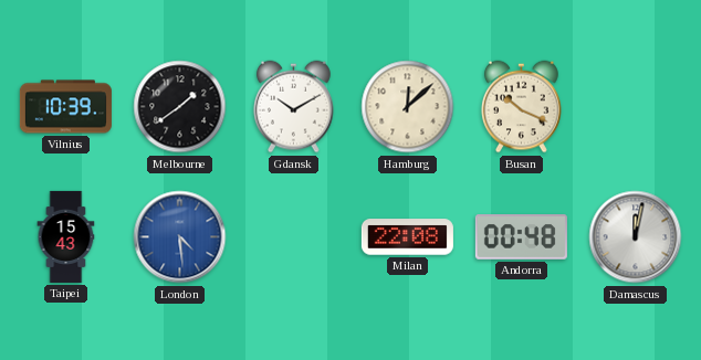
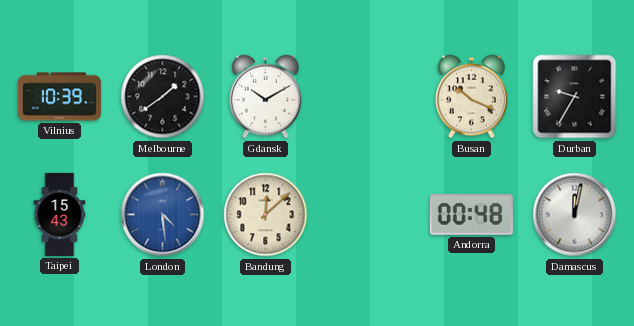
Hamburg: 12:08 -> none
Durban: none -> 9:35
Bandung: none -> 12:08
Milan: 22:08 -> none
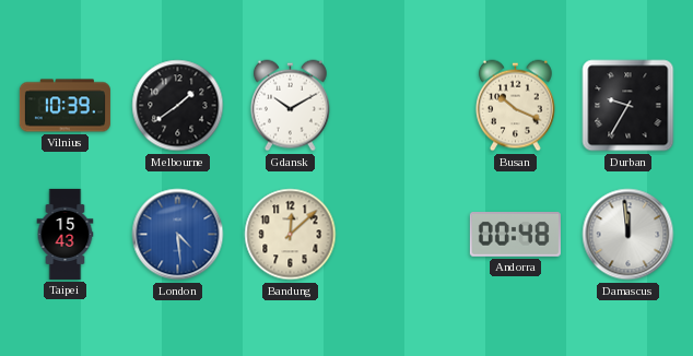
Damascus: 12:02 -> 11:59
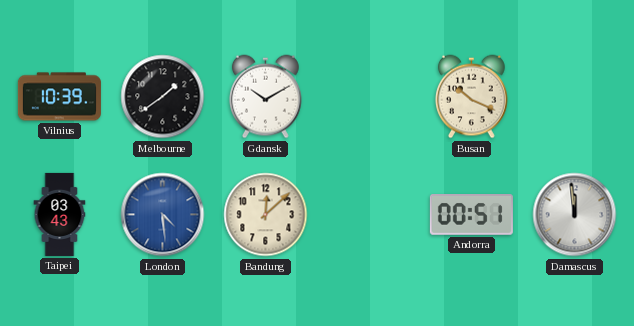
Durban: 9:35 -> none
Taipei: 15:43 -> 03:43
Andorra: 00:48 -> 00:51
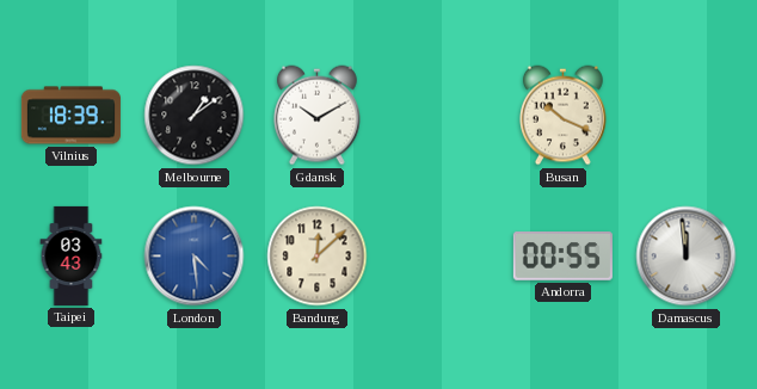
Vilnius: 10:39 -> 18:39
Melbourne: 1:39 -> 1:09
Andorra: 00:51 -> 00:55
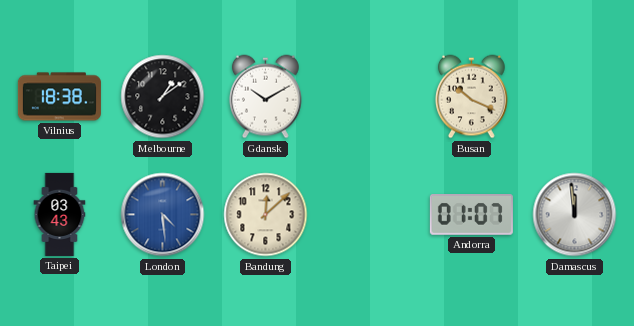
Vilnius: 18:39 -> 18:38
Andorra: 00:55 -> 01:07
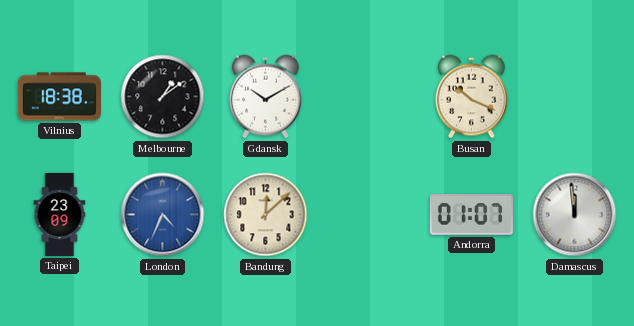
Taipei: 03:43 -> 23:09
London: 4:29 -> 4:34
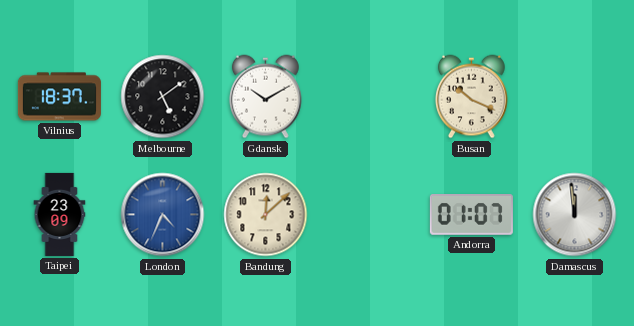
Vilnius: 18:38 -> 18:37
Melbourne: 1:09 -> 5:09
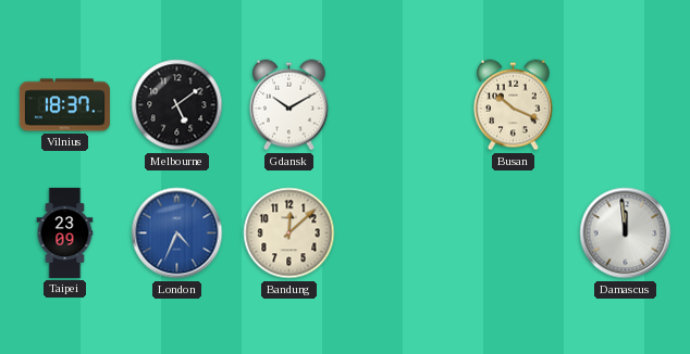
Andorra: 01:07 -> none
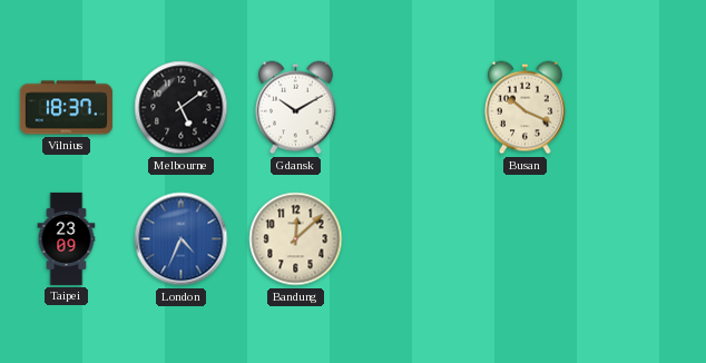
Damascus: 11:59 -> none
